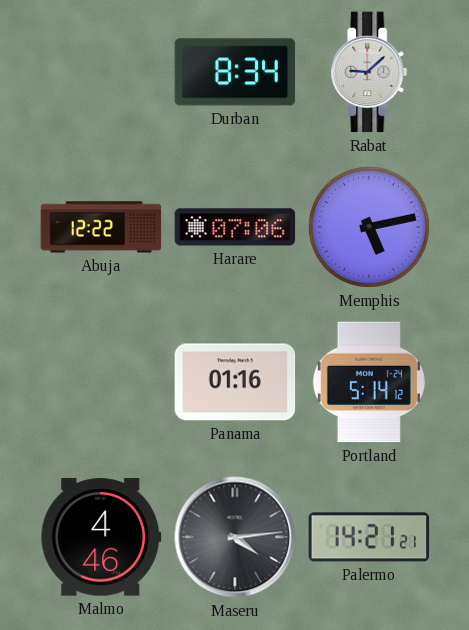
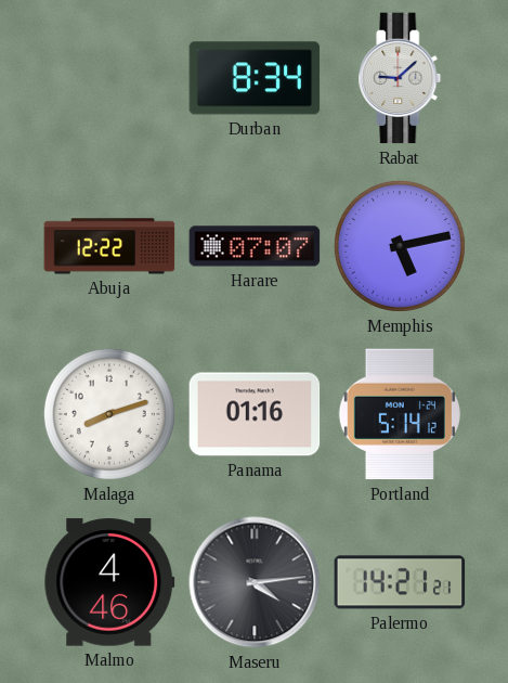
Harare: 07:06 -> 07:07
Malaga: none -> 8:12
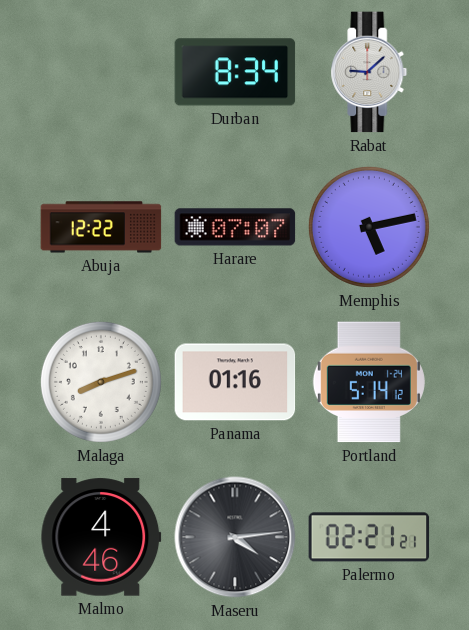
Palermo: 14:21 -> 02:21
